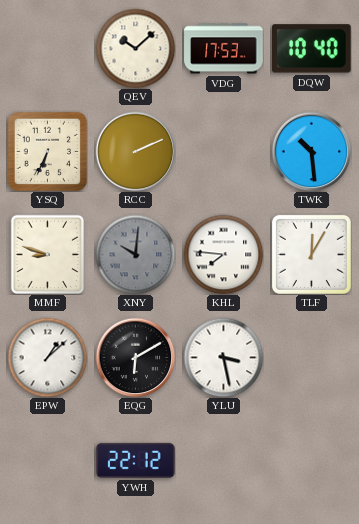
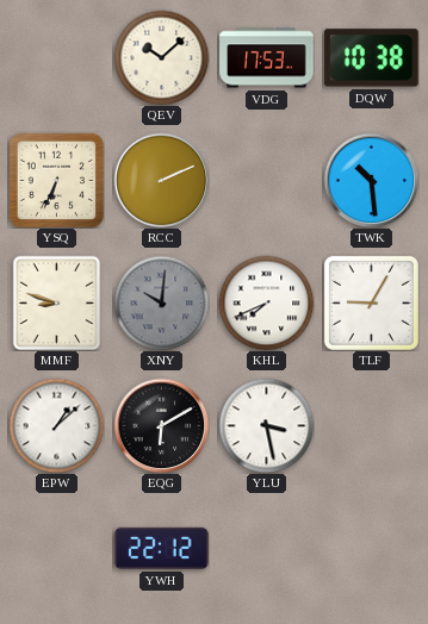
DQW: 10:40 -> 10:38
KHL: 7:46 -> 7:41
TLF: 12:05 -> 9:05
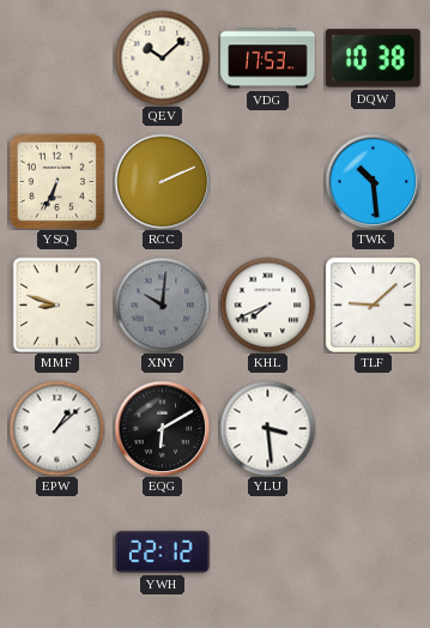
TLF: 9:05 -> 9:08
YLU: 3:28 -> 3:29
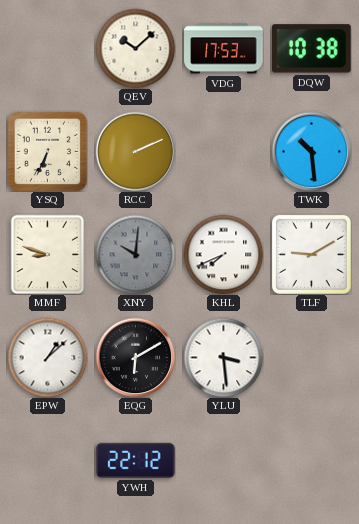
TLF: 9:08 -> 9:10
